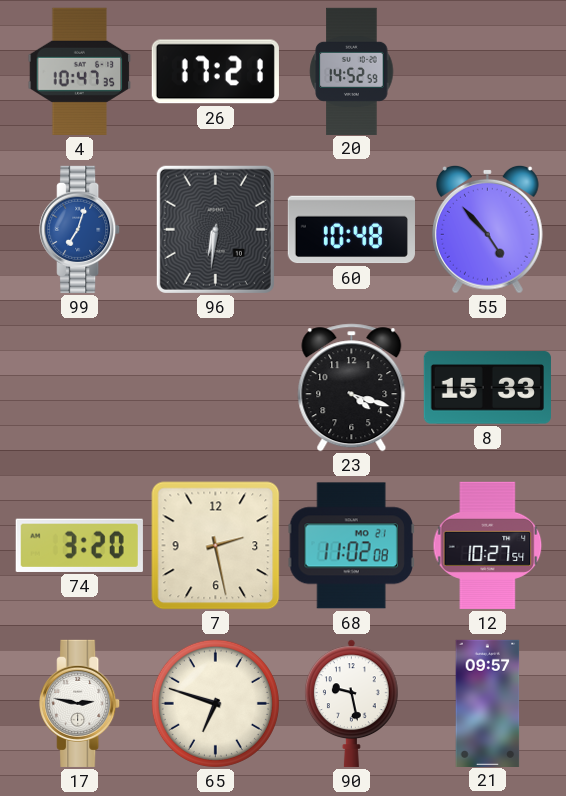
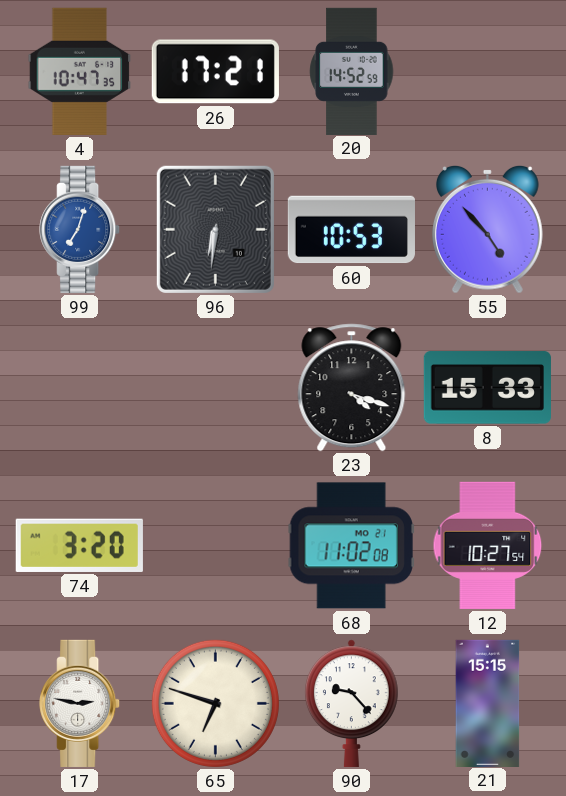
60: 10:48 -> 10:53
7: 2:28 -> none
90: 9:28 -> 9:23
21: 09:57 -> 15:15
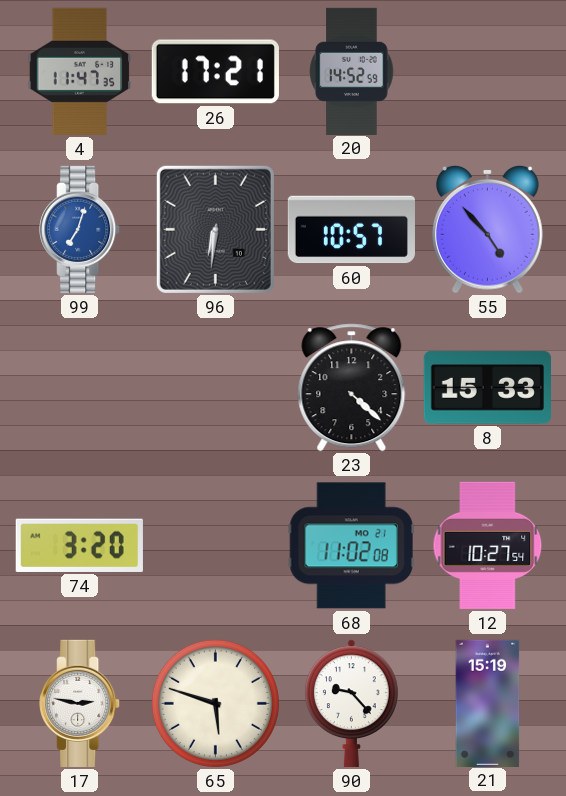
4: 10:47 -> 11:47
60: 10:53 -> 10:57
23: 4:18 -> 4:22
65: 6:48 -> 5:48
21: 15:15 -> 15:19
